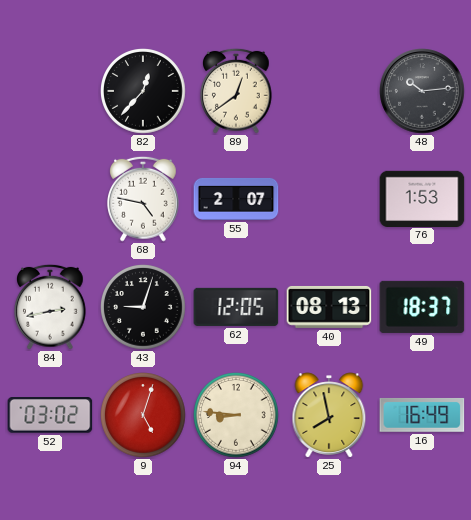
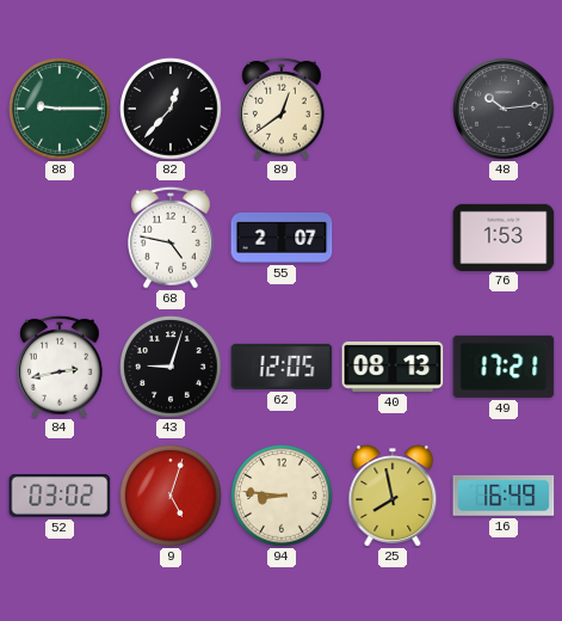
88: none -> 9:15
49: 18:37 -> 17:21
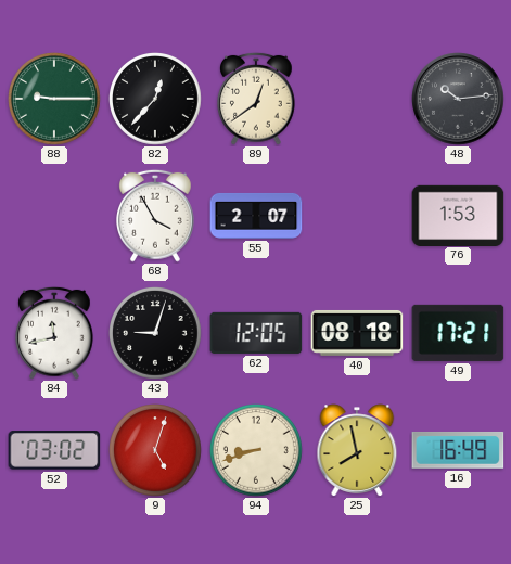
68: 4:47 -> 3:55
84: 2:43 -> 11:43
40: 08:13 -> 08:18
94: 8:46 -> 8:42
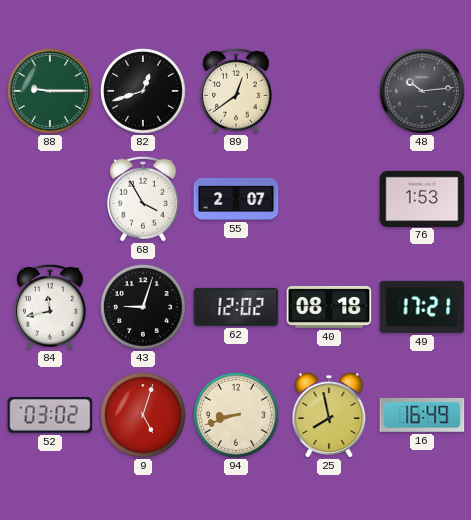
82: 12:37 -> 12:42
62: 12:05 -> 12:02
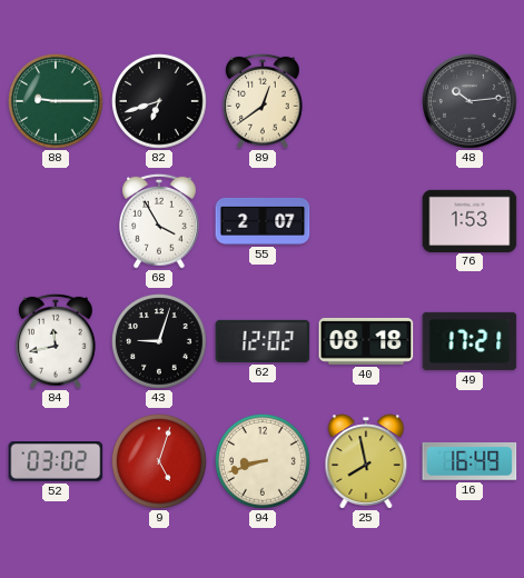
82: 12:42 -> 6:42
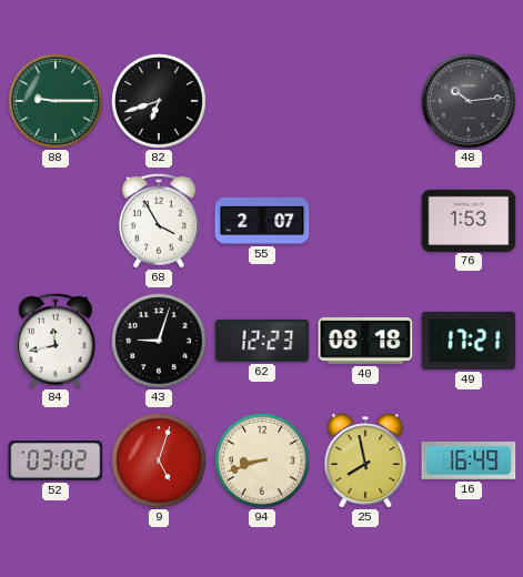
89: 12:39 -> none
62: 12:02 -> 12:23
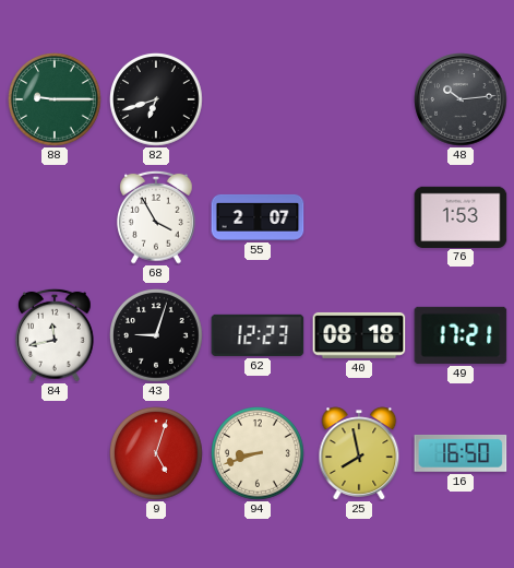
52: 03:02 -> none
16: 16:49 -> 16:50
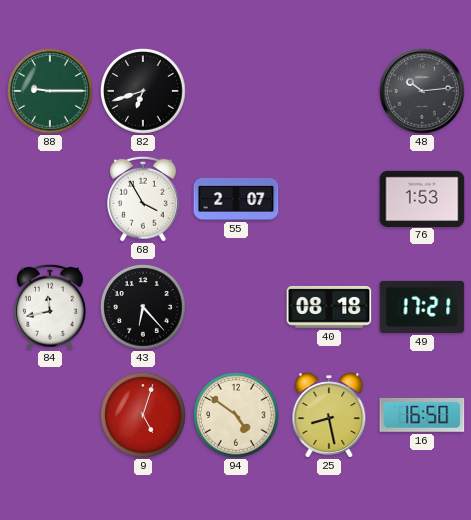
43: 9:03 -> 6:23
62: 12:23 -> none
94: 8:42 -> 4:51
25: 7:58 -> 8:28
